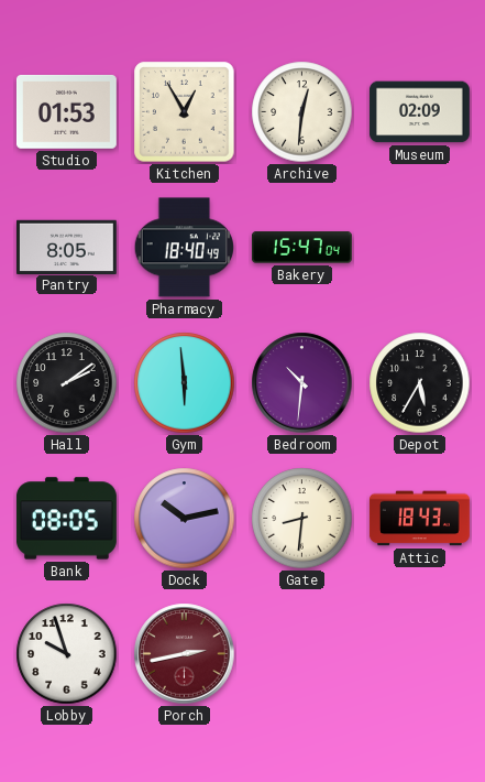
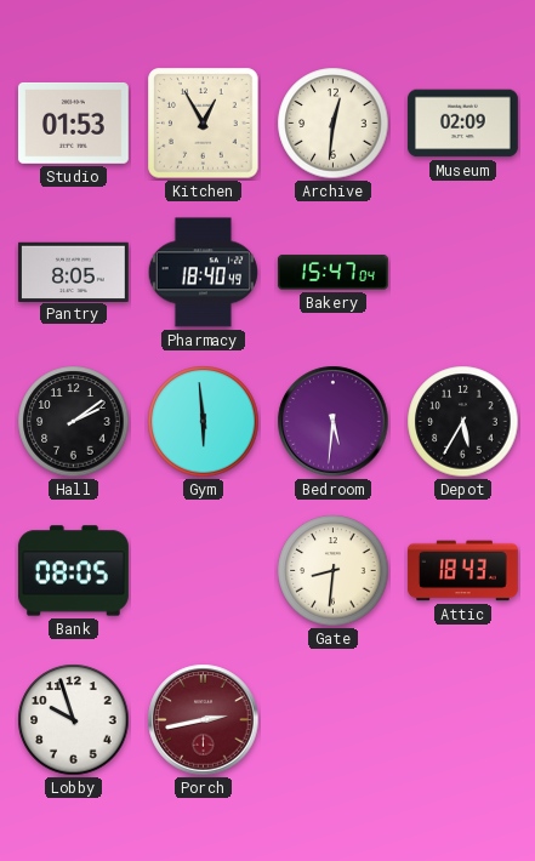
Bedroom: 10:31 -> 5:31
Dock: 10:13 -> none
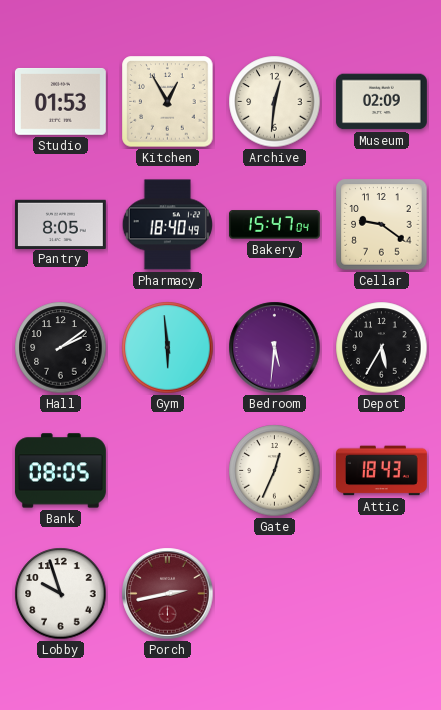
Cellar: none -> 9:21
Gate: 8:31 -> 12:34
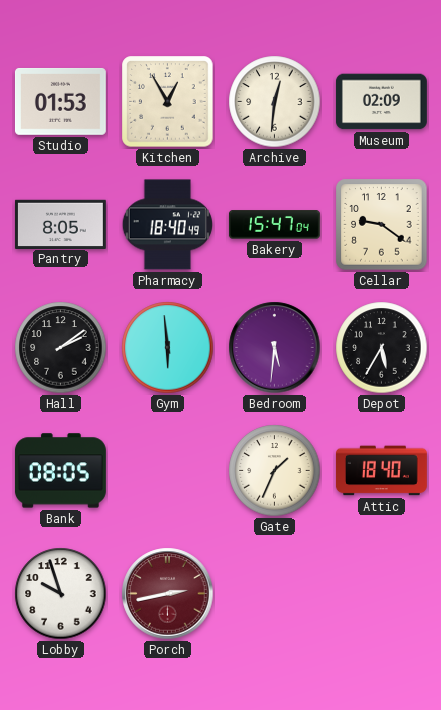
Gate: 12:34 -> 1:34
Attic: 18:43 -> 18:40
